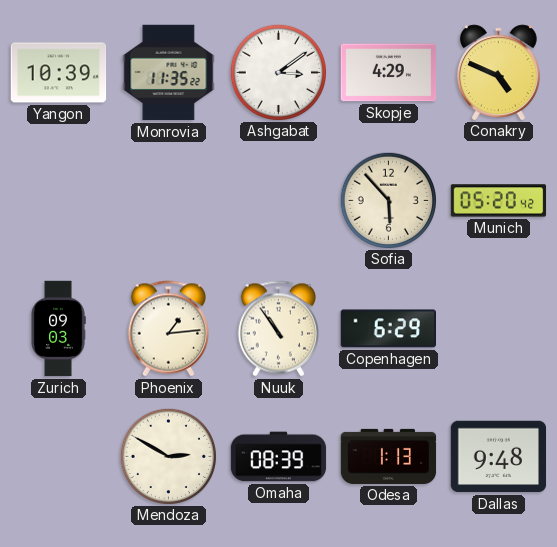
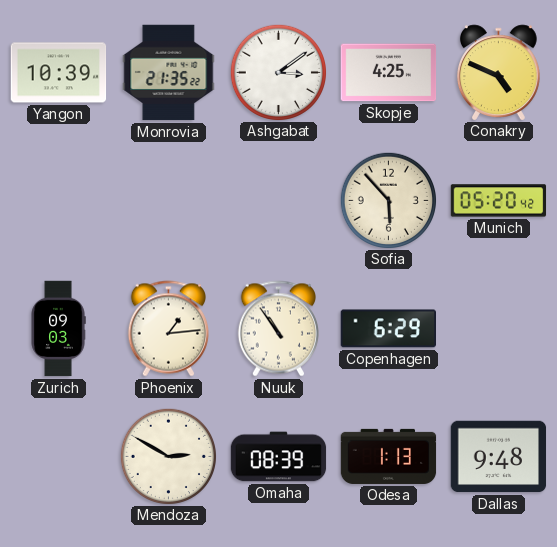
Monrovia: 11:35 -> 21:35
Skopje: 4:29 -> 4:25
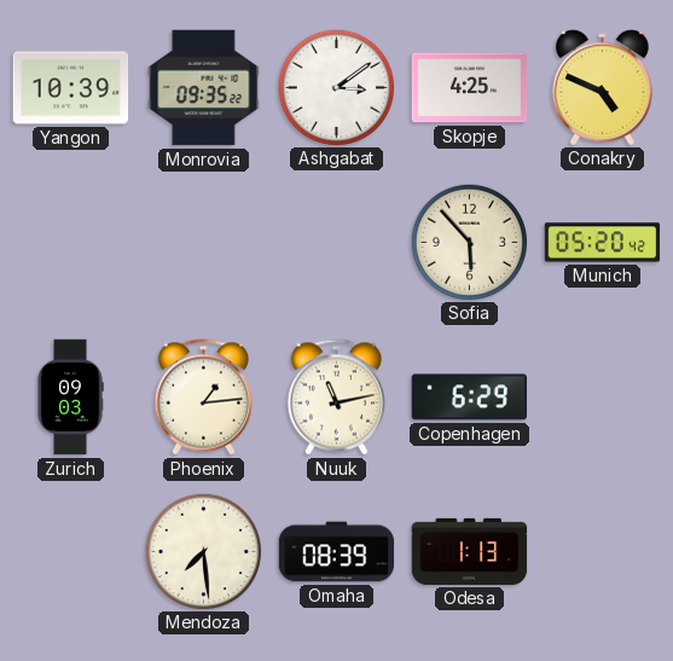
Monrovia: 21:35 -> 09:35
Nuuk: 10:54 -> 11:13
Mendoza: 2:50 -> 7:29
Dallas: 9:48 -> none
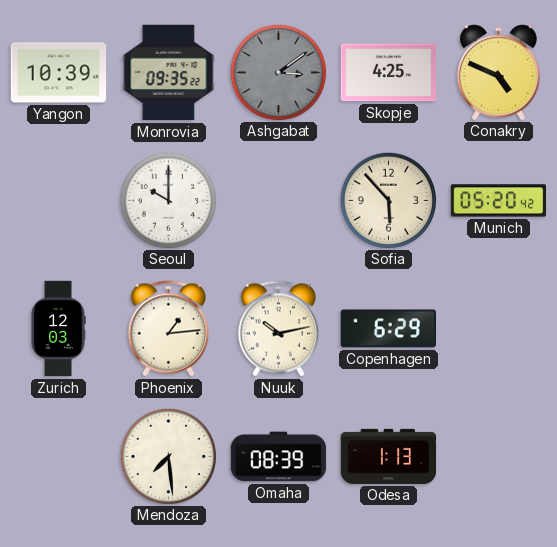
Ashgabat dial: white -> grey
Seoul: none -> 10:00
Zurich: 09:03 -> 12:03
Nuuk: 11:13 -> 10:13
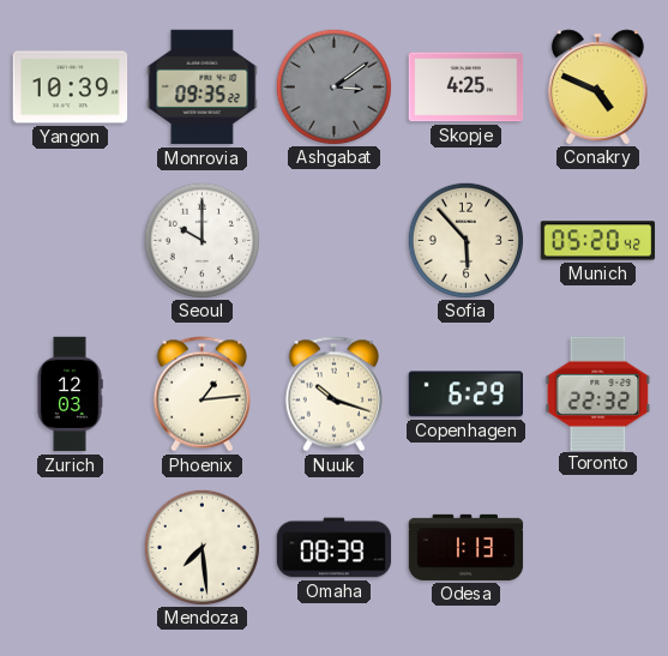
Nuuk: 10:13 -> 10:18
Toronto: none -> 22:32
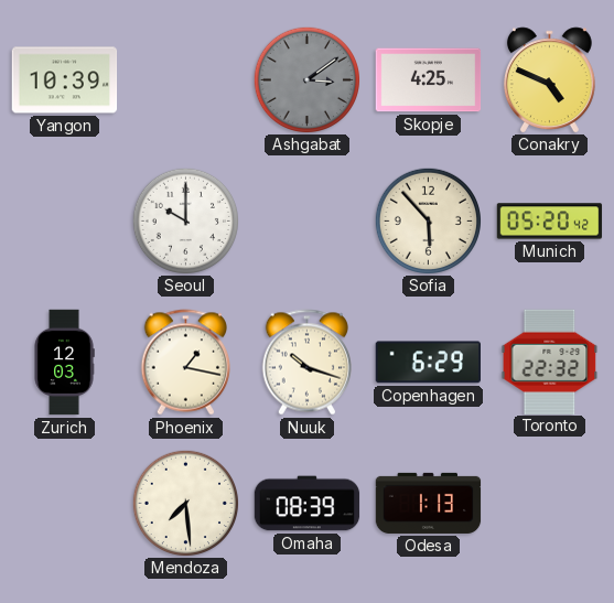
Monrovia: 09:35 -> none
Phoenix: 1:14 -> 1:17
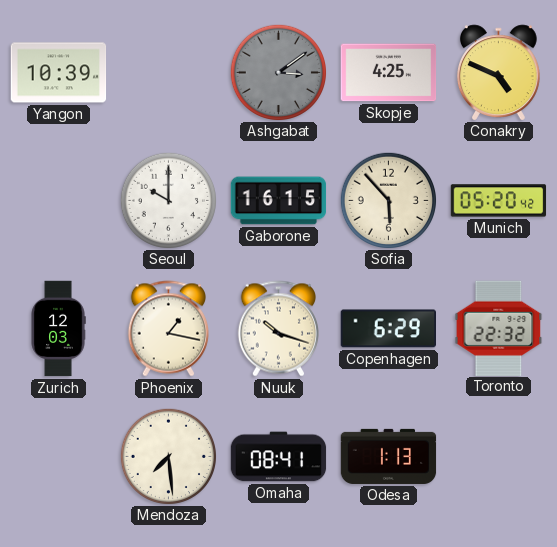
Gaborone: none -> 16:15
Omaha: 08:39 -> 08:41
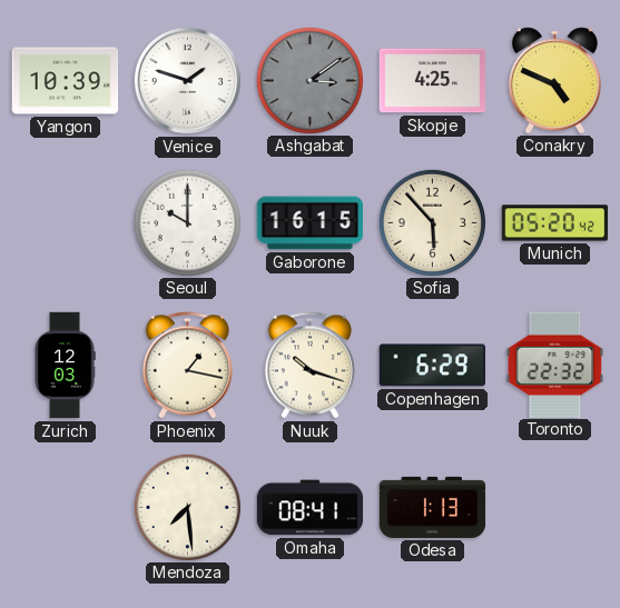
Venice: none -> 1:48
